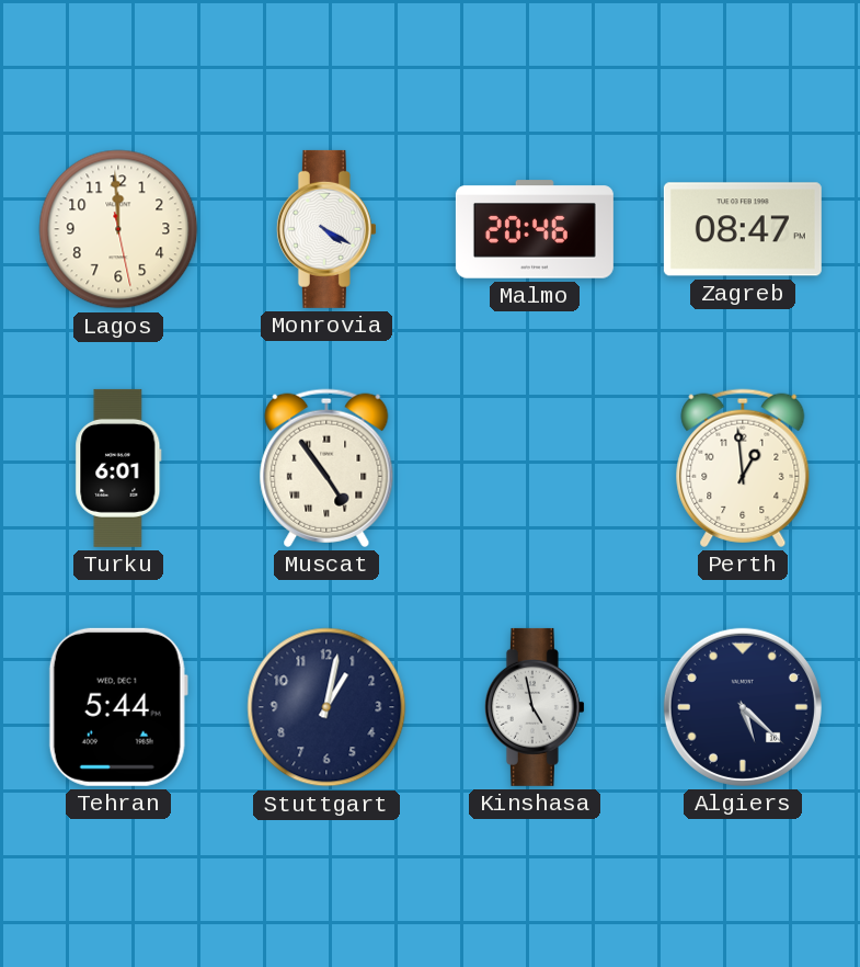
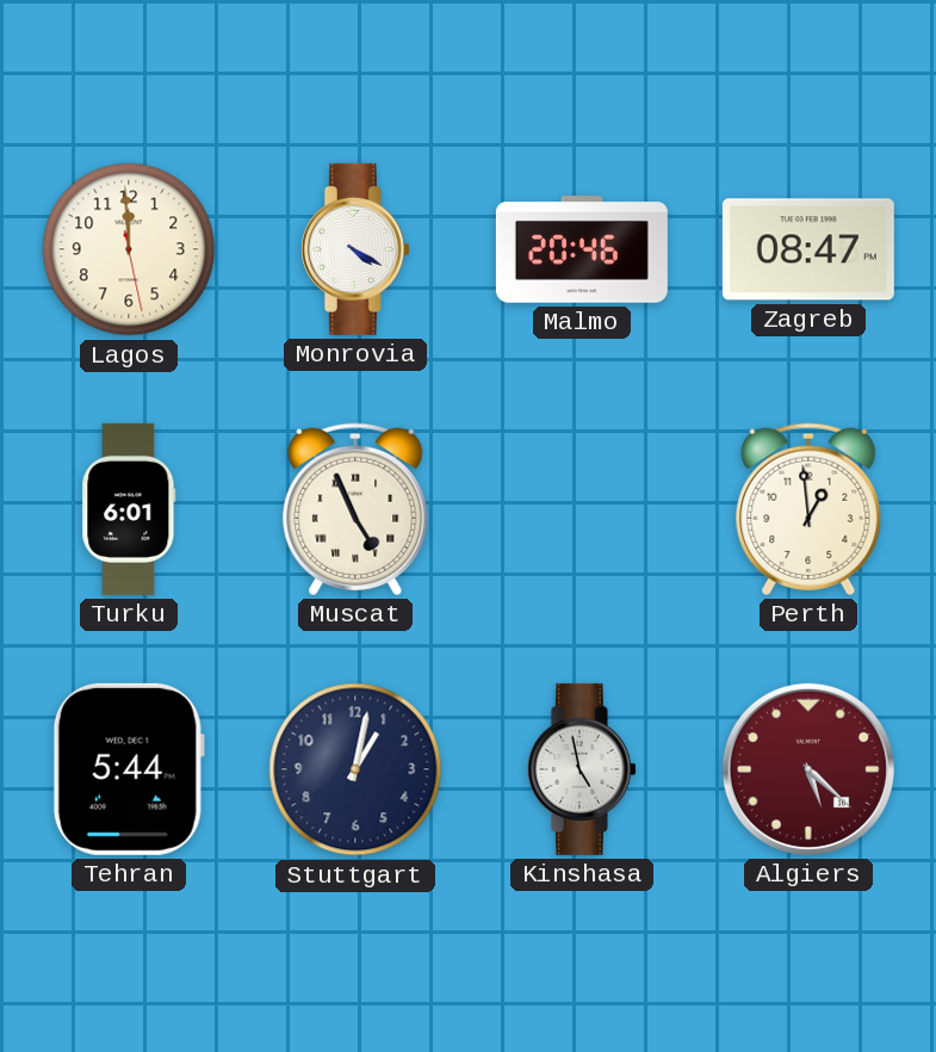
Muscat: 4:54 -> 4:56
Algiers dial: navy -> burgundy
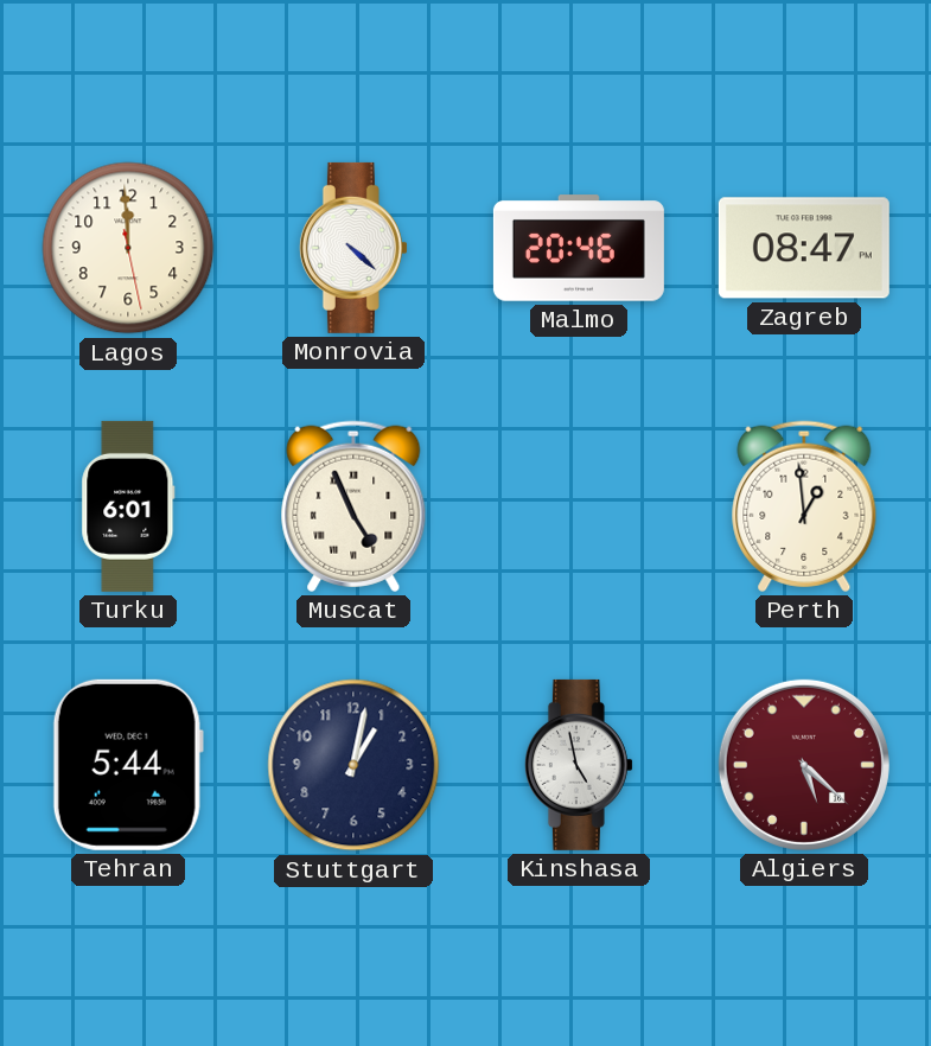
Monrovia: 4:20 -> 4:22
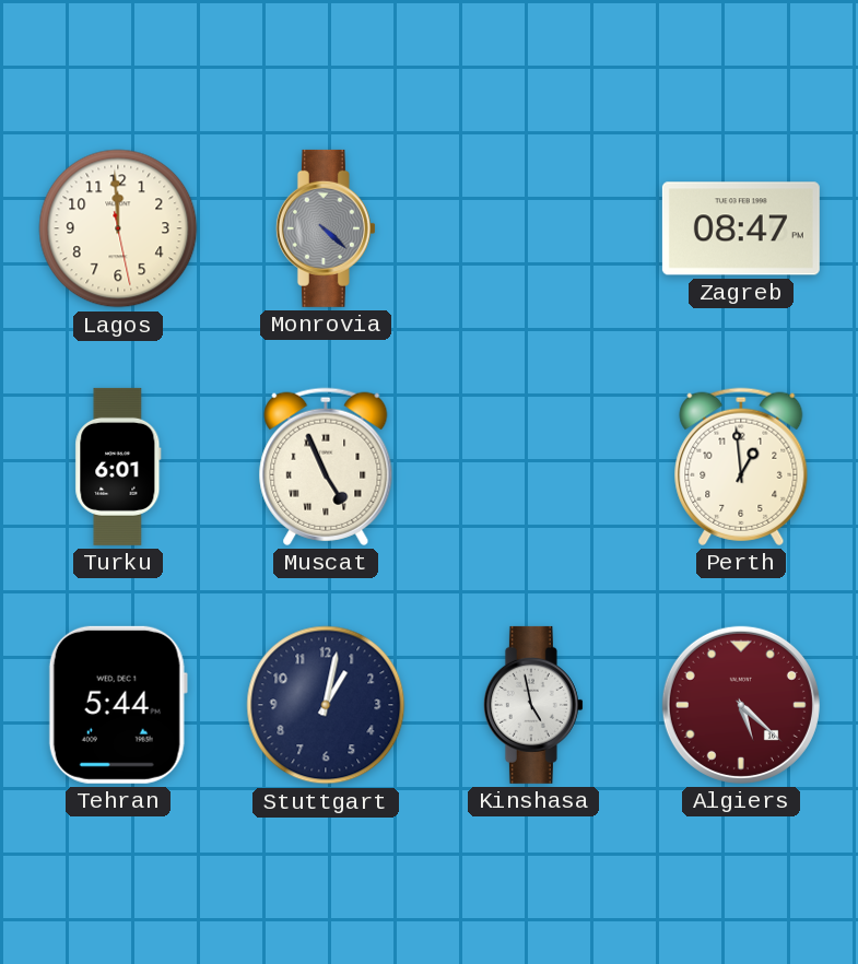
Monrovia dial: white -> grey
Malmo: 20:46 -> none
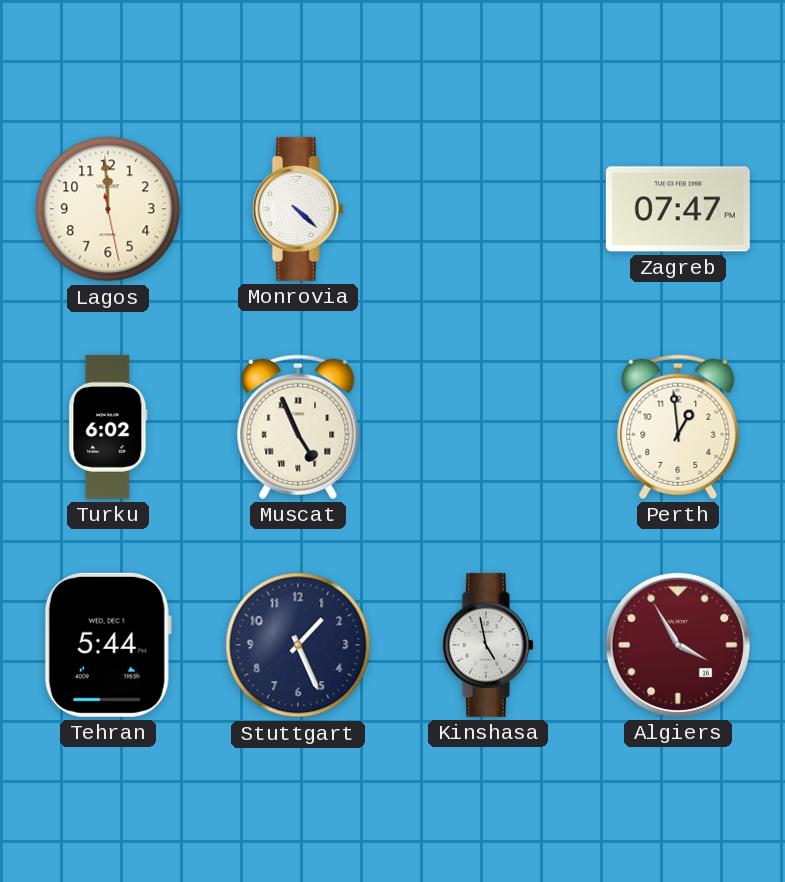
Monrovia dial: grey -> white
Zagreb: 08:47 -> 07:47
Turku: 6:01 -> 6:02
Stuttgart: 1:02 -> 1:26
Algiers: 5:22 -> 3:55
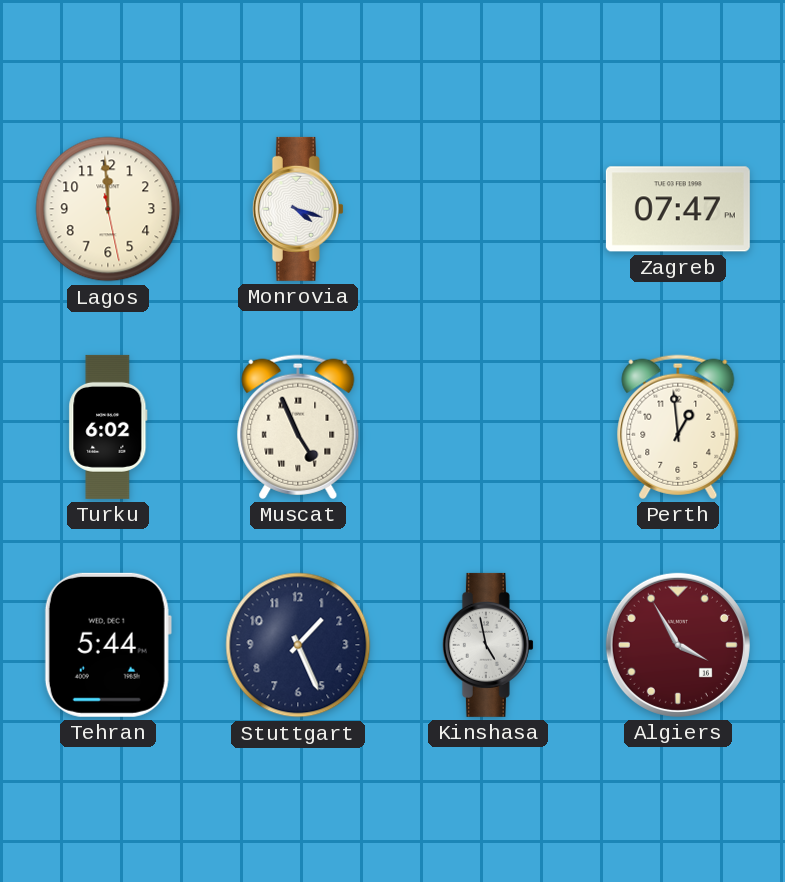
Monrovia: 4:22 -> 4:18
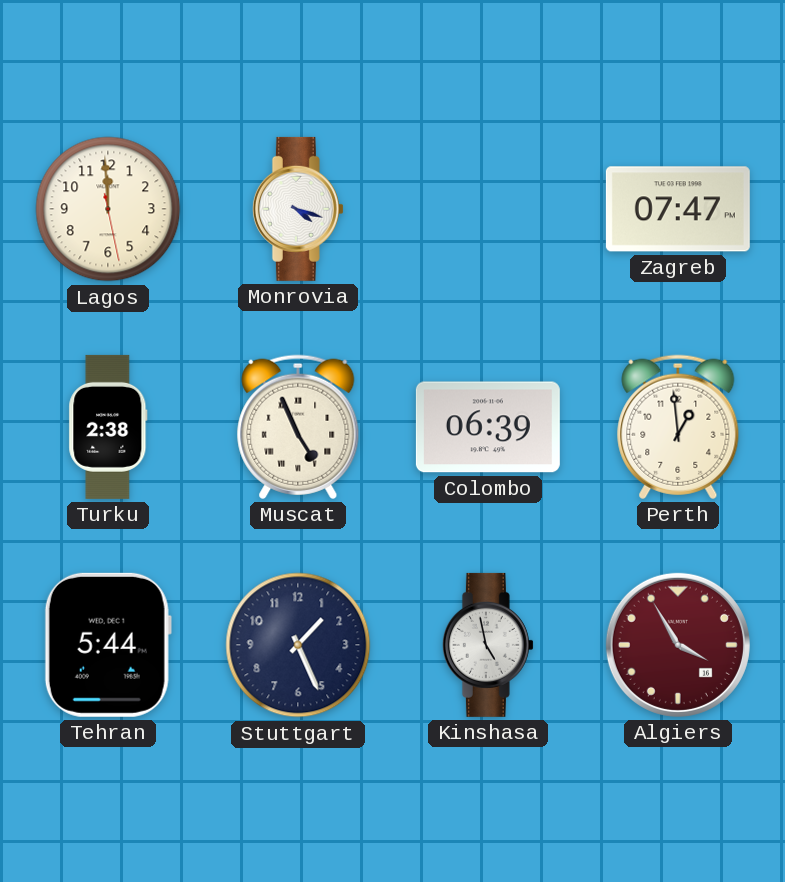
Turku: 6:02 -> 2:38
Colombo: none -> 06:39
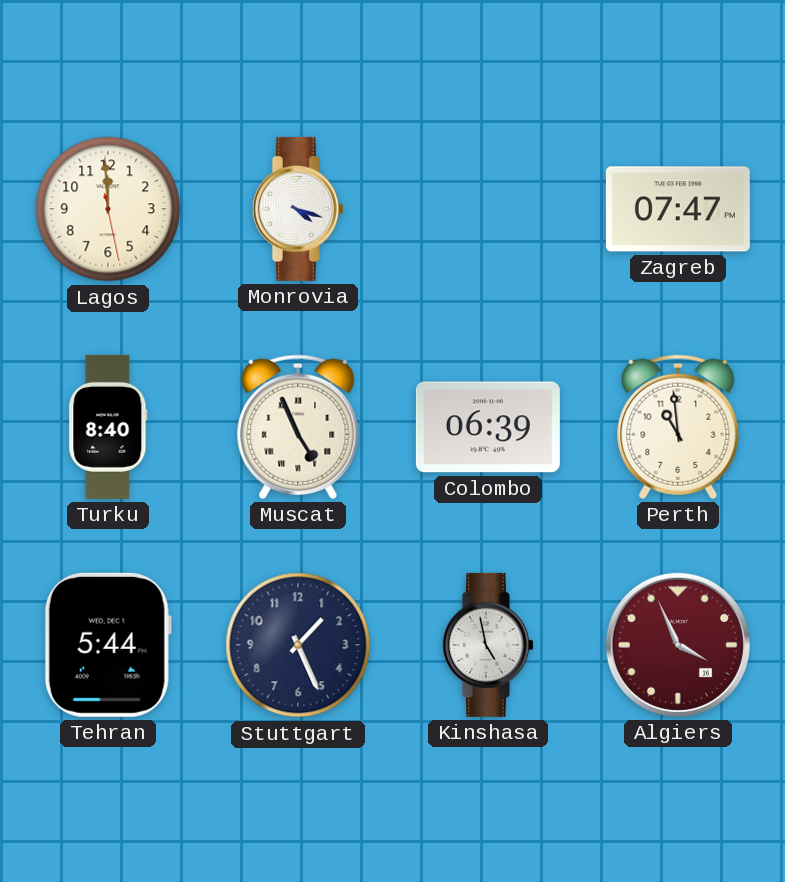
Turku: 2:38 -> 8:40
Perth: 12:59 -> 10:59
Algiers: 3:55 -> 3:56
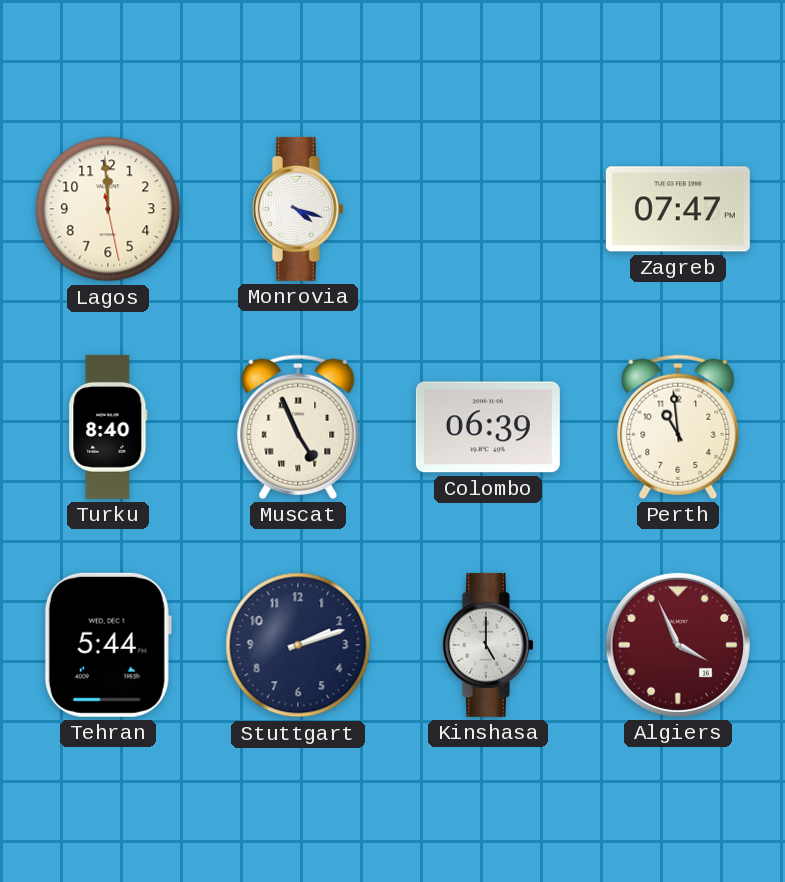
Stuttgart: 1:26 -> 2:12
Kinshasa: 4:58 -> 5:00
